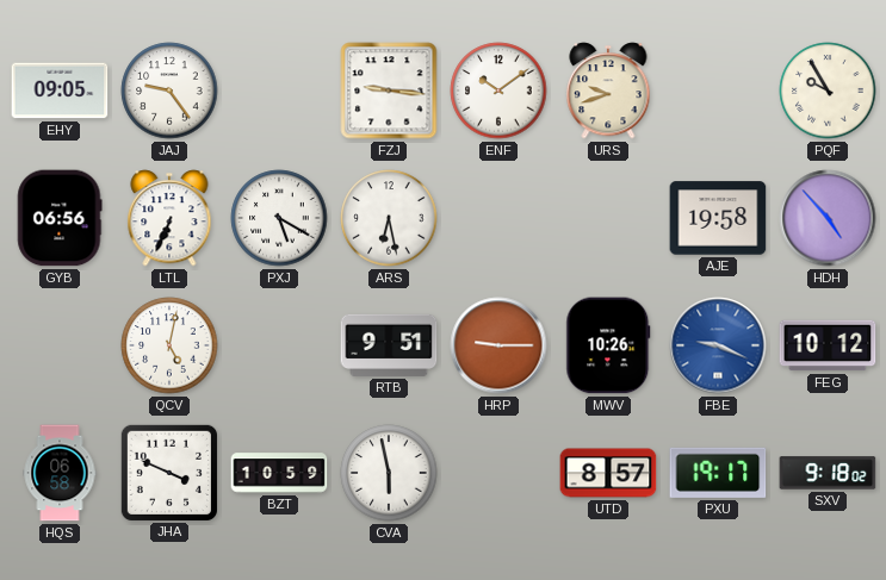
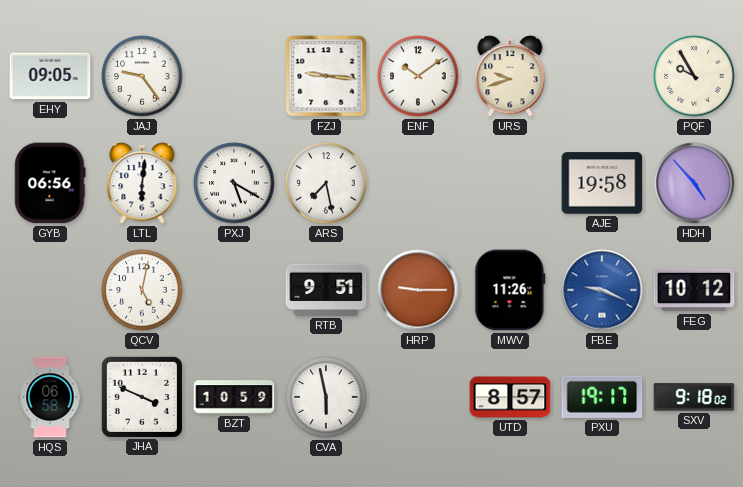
LTL: 6:34 -> 6:01
ARS: 6:28 -> 7:28
MWV: 10:26 -> 11:26
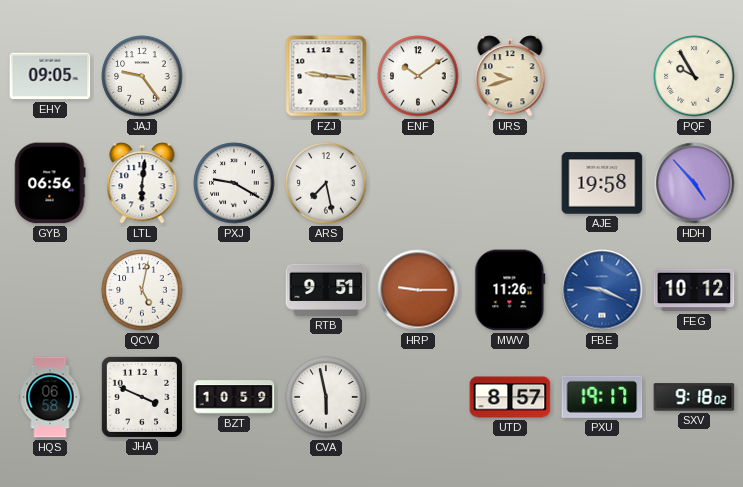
PXJ: 5:20 -> 9:20
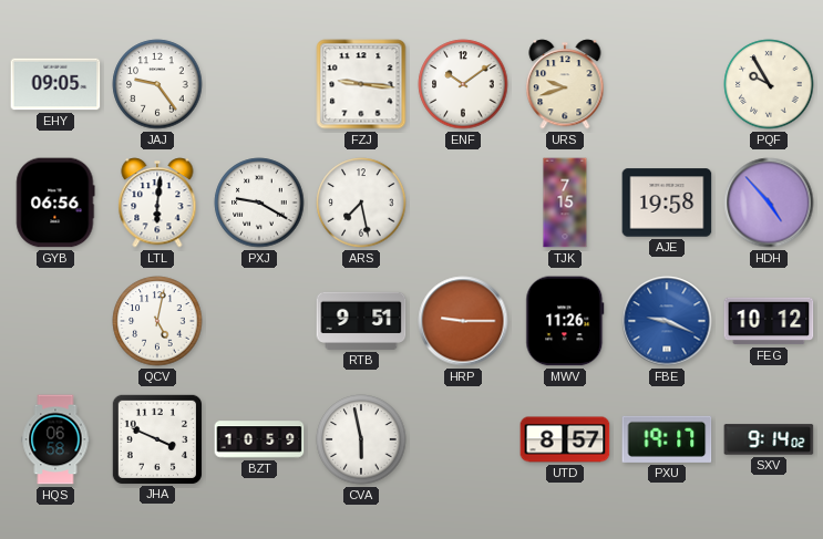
TJK: none -> 7:15
SXV: 9:18 -> 9:14
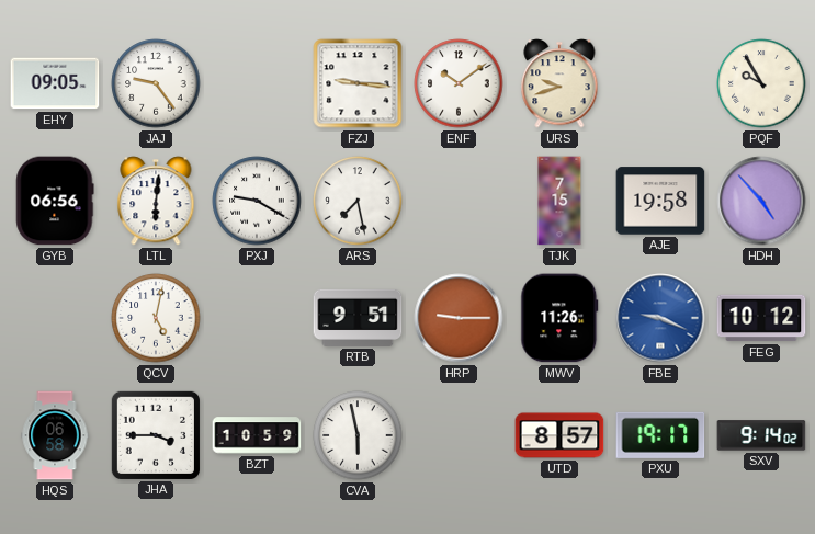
JHA: 3:49 -> 3:45
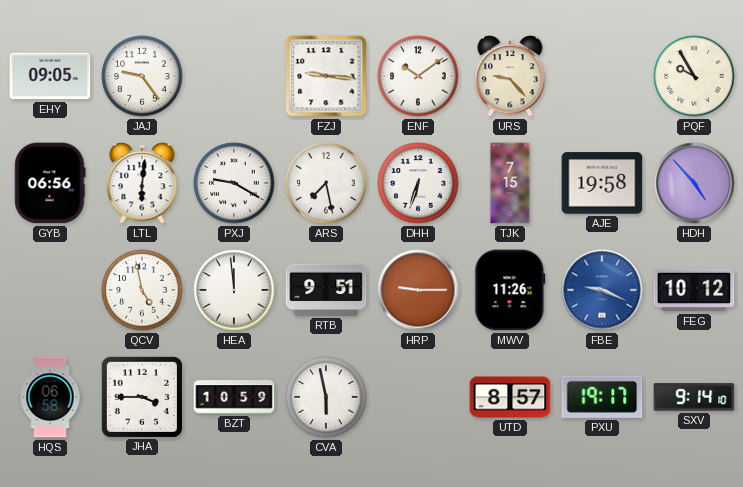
URS: 9:42 -> 9:23
DHH: none -> 6:33
QCV: 5:02 -> 4:58
HEA: none -> 11:59
SXV: 9:14:02 -> 9:14:10
